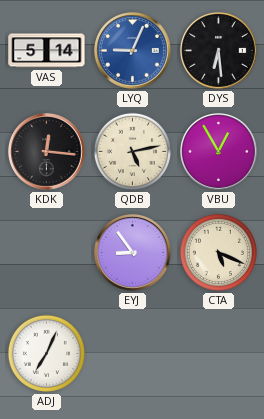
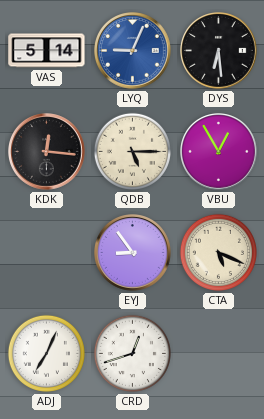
QDB: 5:13 -> 5:15
CRD: none -> 12:42
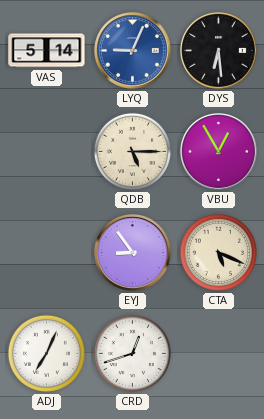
KDK: 12:16 -> none
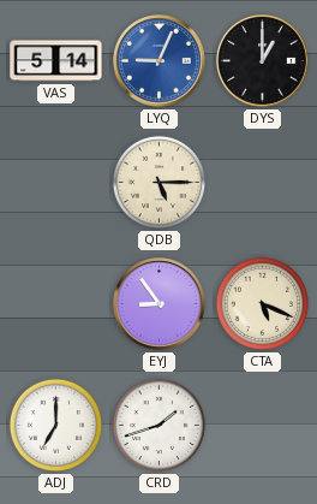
DYS: 6:29 -> 1:00
VBU: 12:55 -> none
ADJ: 7:04 -> 7:00
CRD: 12:42 -> 1:42
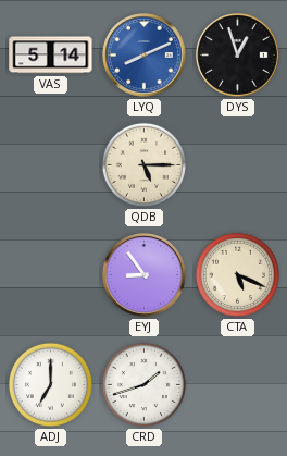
LYQ: 9:04 -> 8:11
DYS: 1:00 -> 12:57
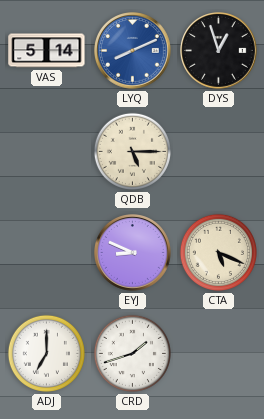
EYJ: 8:54 -> 8:49
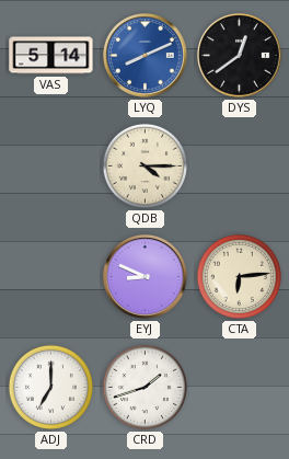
DYS: 12:57 -> 12:39
QDB: 5:15 -> 4:15
CTA: 5:19 -> 6:14
